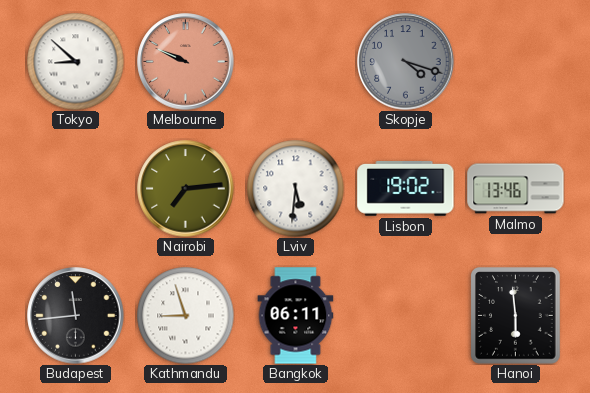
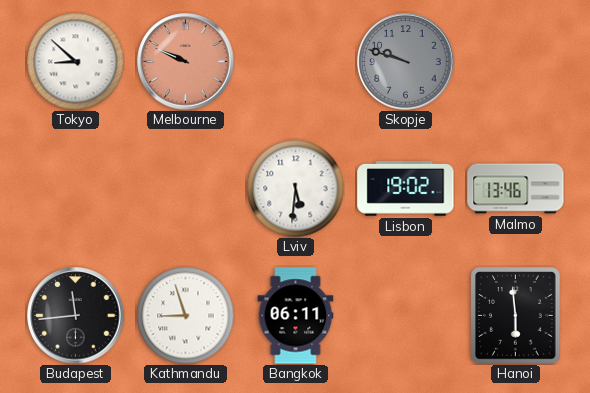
Skopje: 4:18 -> 9:48
Nairobi: 7:14 -> none
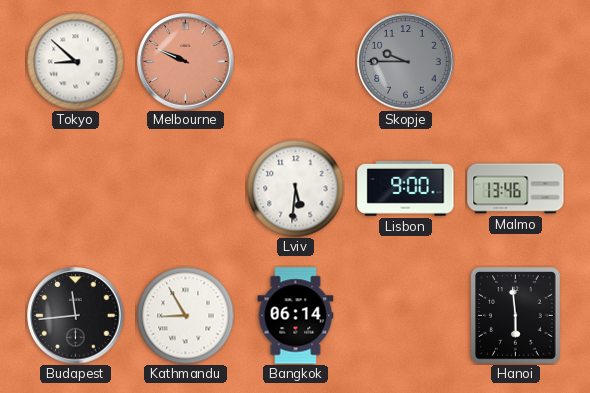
Skopje: 9:48 -> 9:45
Lisbon: 19:02 -> 9:00
Kathmandu: 8:57 -> 8:55
Bangkok: 06:11 -> 06:14
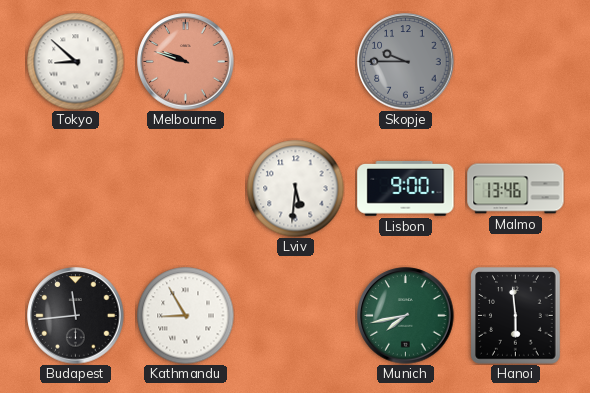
Melbourne: 9:49 -> 9:48
Bangkok: 06:14 -> none
Munich: none -> 7:43
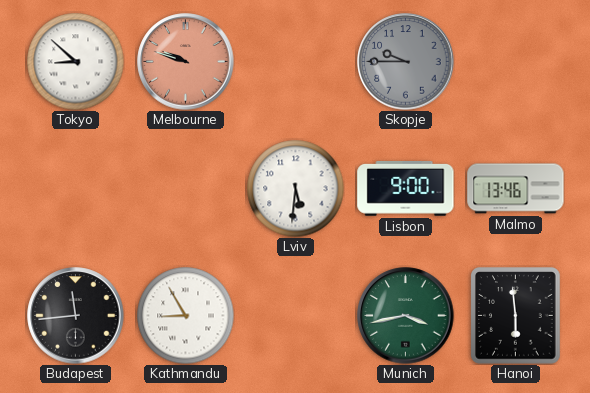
Munich: 7:43 -> 3:43
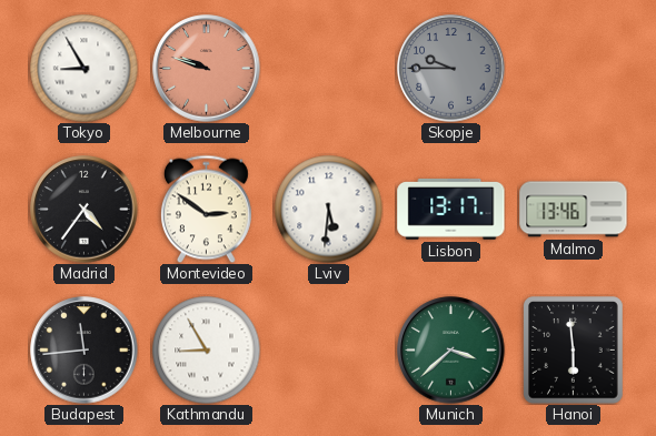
Tokyo: 8:52 -> 8:55
Madrid: none -> 4:36
Montevideo: none -> 2:51
Lisbon: 9:00 -> 13:17
Munich: 3:43 -> 3:38
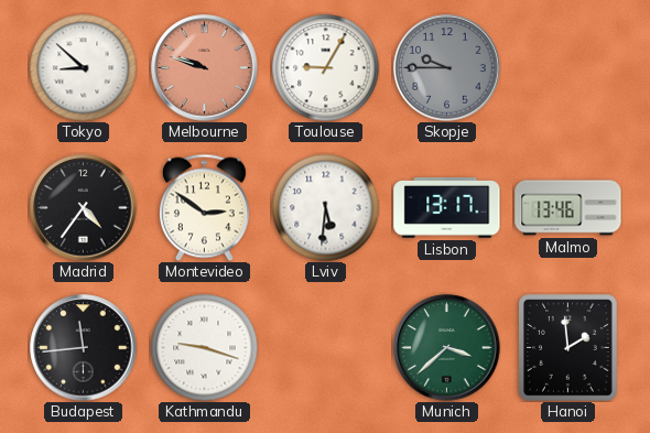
Tokyo: 8:55 -> 8:52
Toulouse: none -> 9:05
Kathmandu: 8:55 -> 9:18
Hanoi: 5:59 -> 1:59
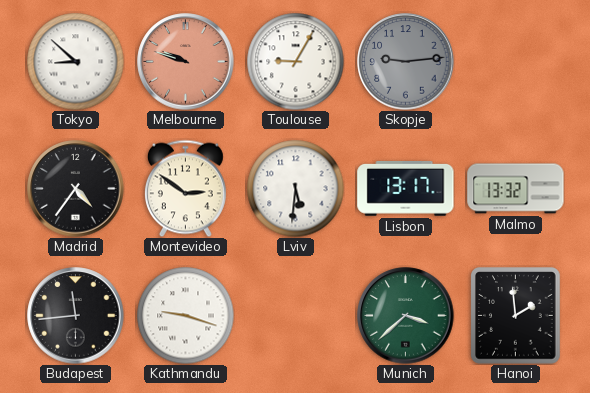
Skopje: 9:45 -> 9:14
Malmo: 13:46 -> 13:32
